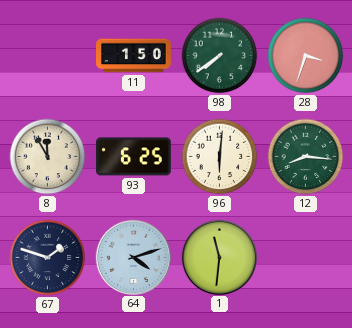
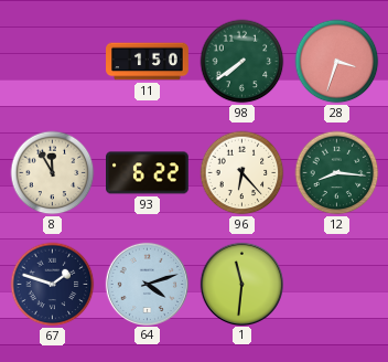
93: 6:25 -> 6:22
96: 6:01 -> 6:23
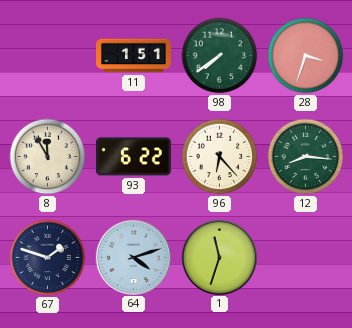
11: 1:50 -> 1:51
1: 11:31 -> 11:33
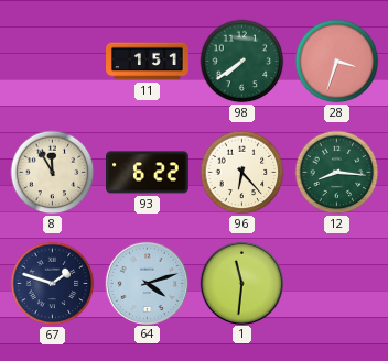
1: 11:33 -> 11:31
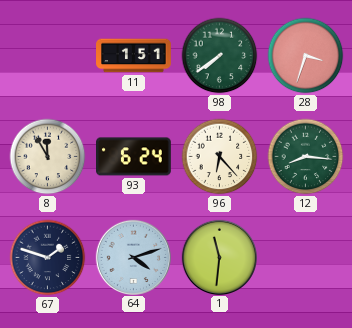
93: 6:22 -> 6:24
